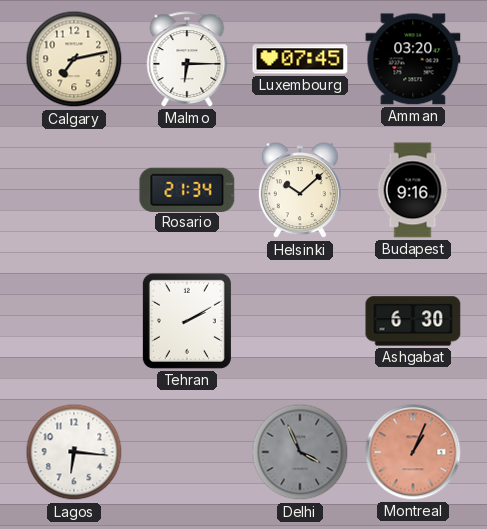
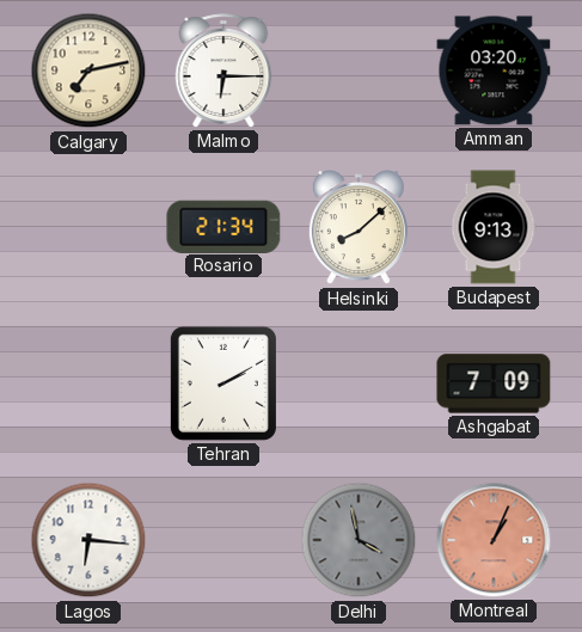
Luxembourg: 07:45 -> none
Helsinki: 10:08 -> 8:08
Budapest: 9:16 -> 9:13
Ashgabat: 6:30 -> 7:09
Delhi: 3:56 -> 3:58
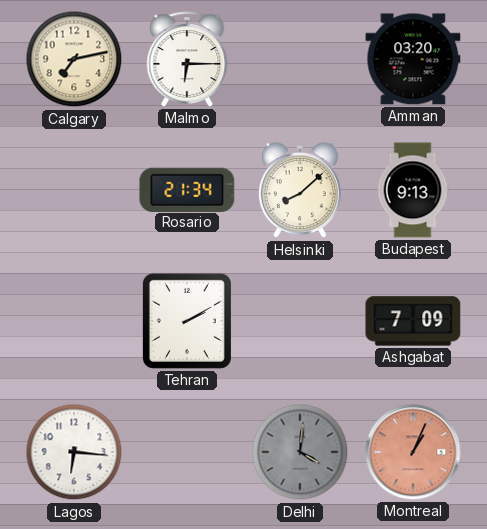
Delhi: 3:58 -> 4:01
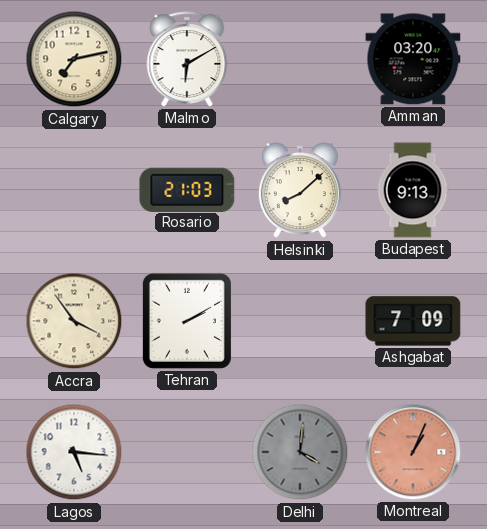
Malmo: 6:15 -> 6:10
Rosario: 21:34 -> 21:03
Accra: none -> 3:54
Lagos: 6:16 -> 5:16
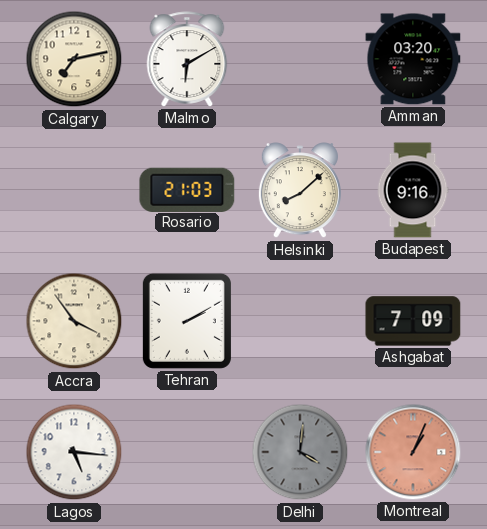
Budapest: 9:13 -> 9:16
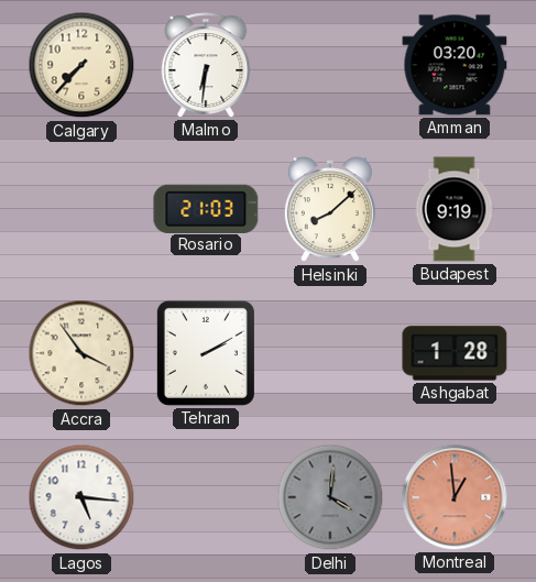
Calgary: 7:13 -> 7:37
Malmo: 6:10 -> 6:31
Budapest: 9:16 -> 9:19
Ashgabat: 7:09 -> 1:28
Montreal: 1:04 -> 12:59
